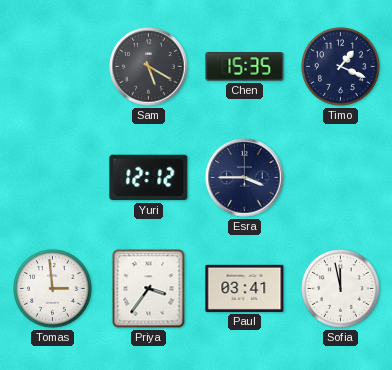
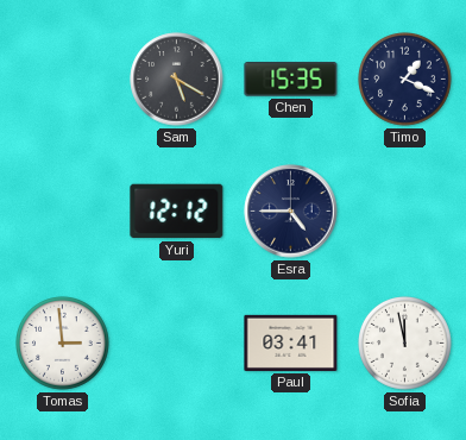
Esra: 3:45 -> 4:45
Priya: 3:36 -> none
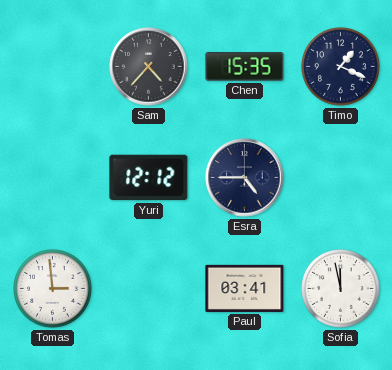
Sam: 5:20 -> 4:37
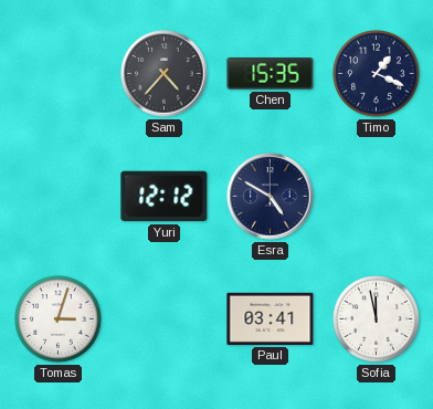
Esra: 4:45 -> 4:50
Tomas: 2:59 -> 3:03
